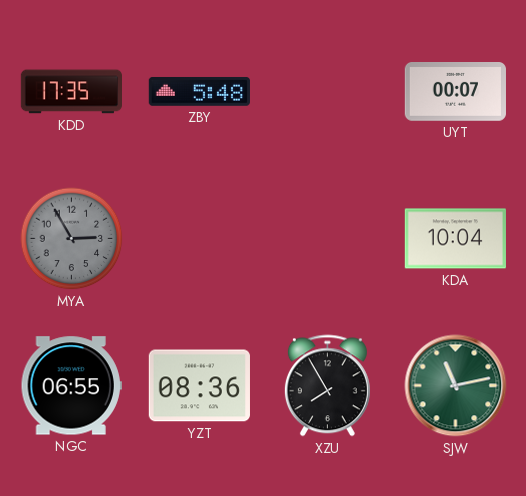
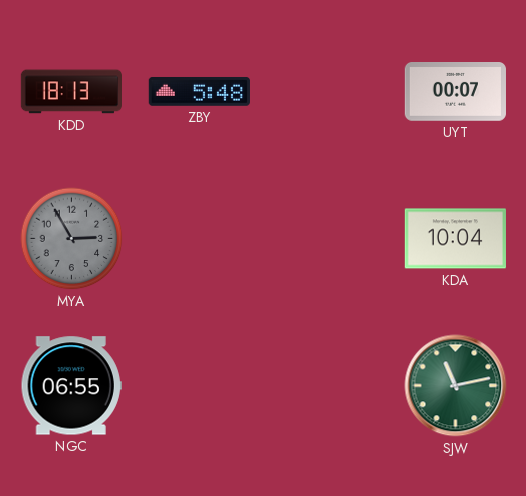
KDD: 17:35 -> 18:13
YZT: 08:36 -> none
XZU: 7:55 -> none
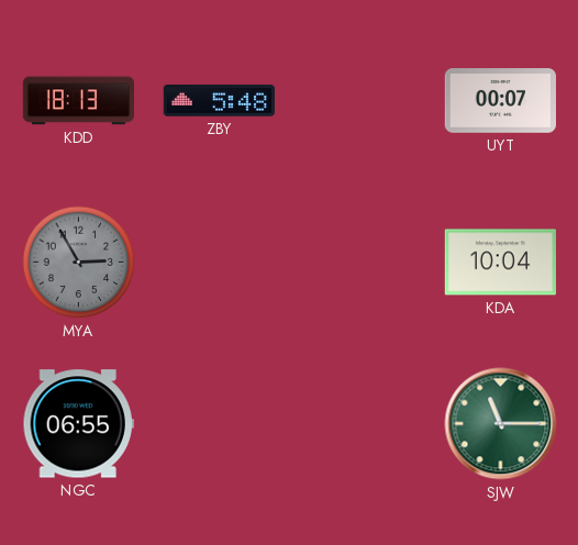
SJW: 11:13 -> 11:15
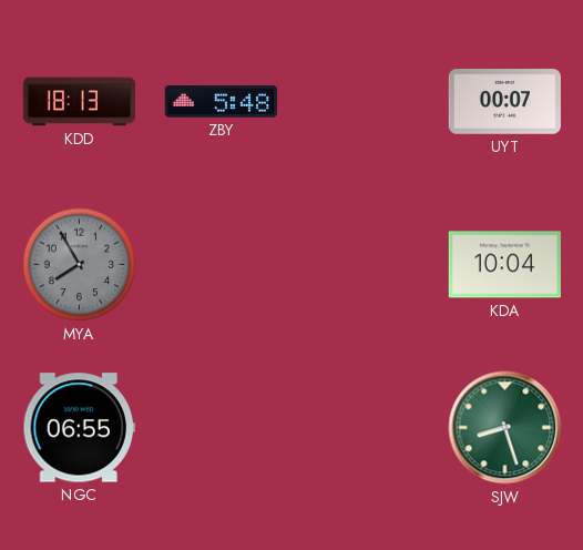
MYA: 2:55 -> 7:55
SJW: 11:15 -> 8:27
